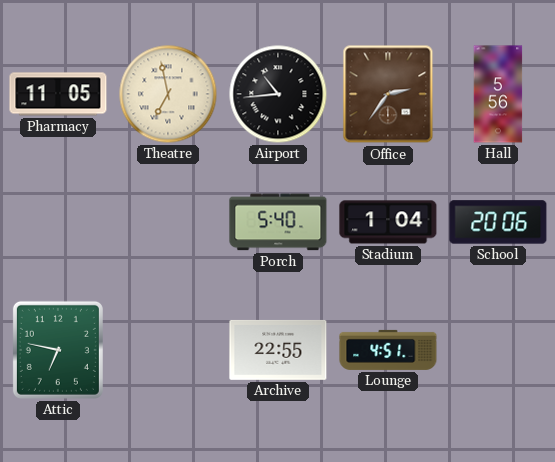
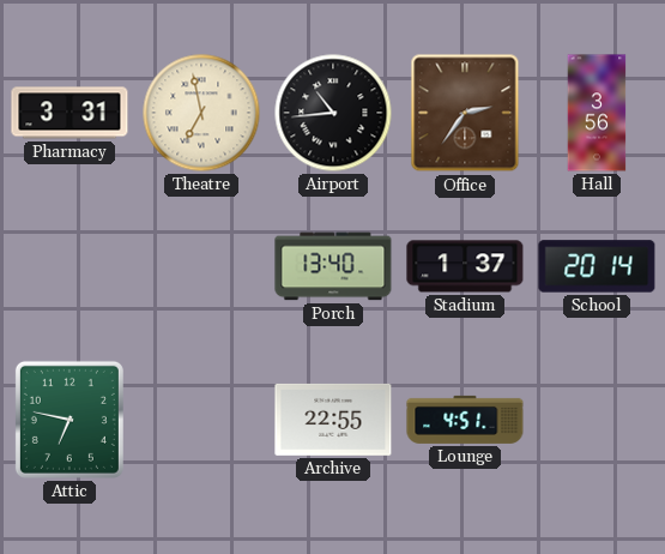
Pharmacy: 11:05 -> 3:31
Hall: 5:56 -> 3:56
Porch: 5:40 -> 13:40
Stadium: 1:04 -> 1:37
School: 20:06 -> 20:14
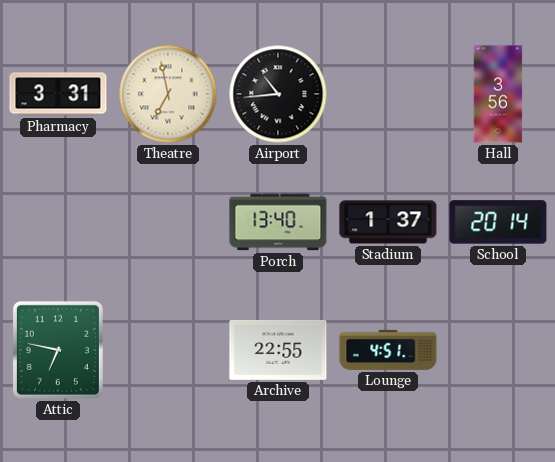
Office: 2:36 -> none
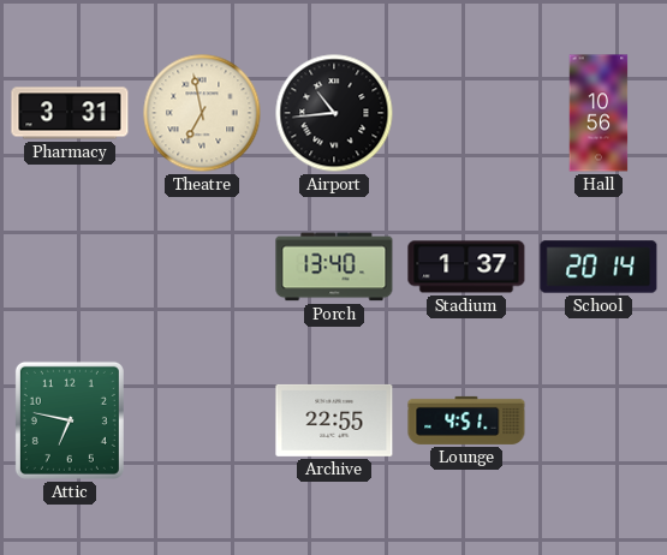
Hall: 3:56 -> 10:56
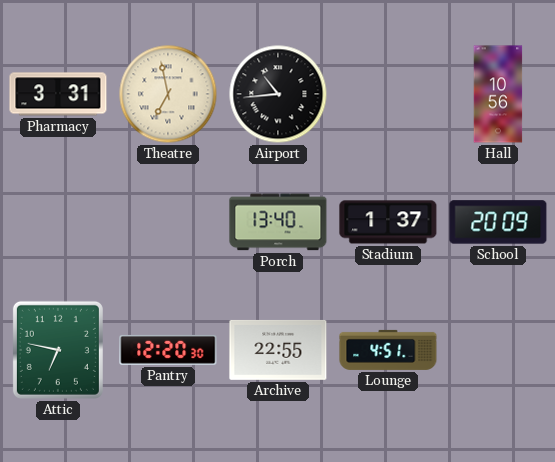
School: 20:14 -> 20:09
Pantry: none -> 12:20
